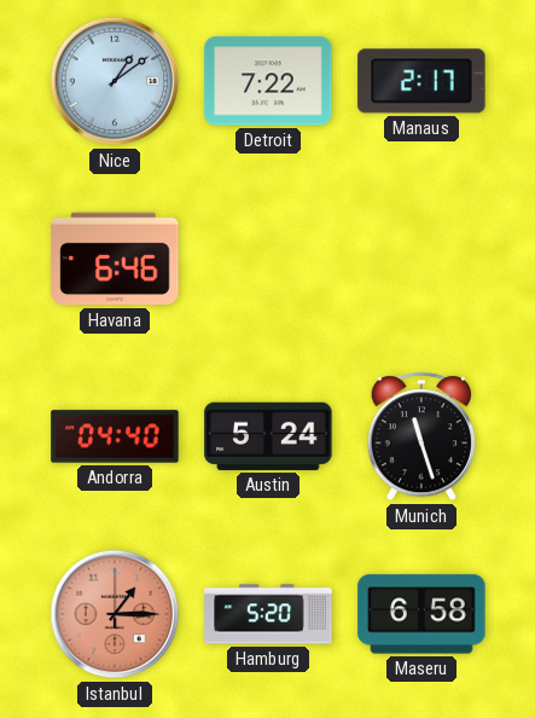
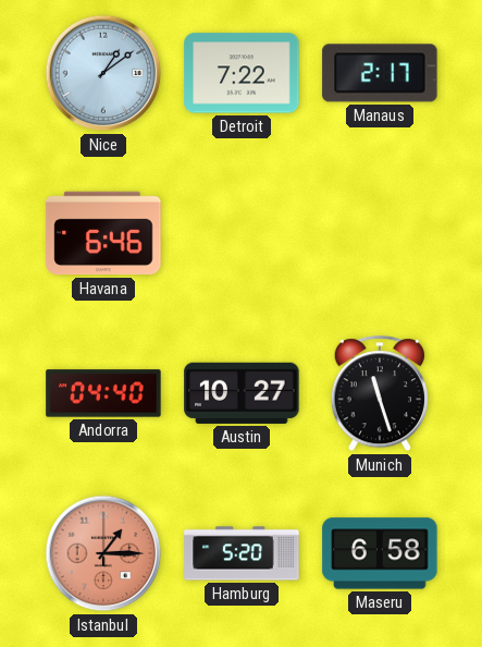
Austin: 5:24 -> 10:27
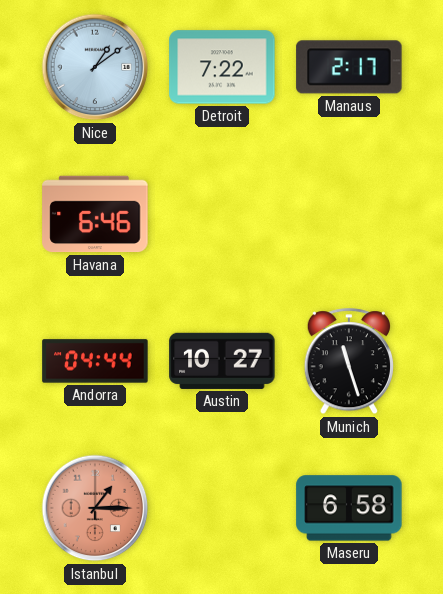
Andorra: 04:40 -> 04:44
Hamburg: 5:20 -> none
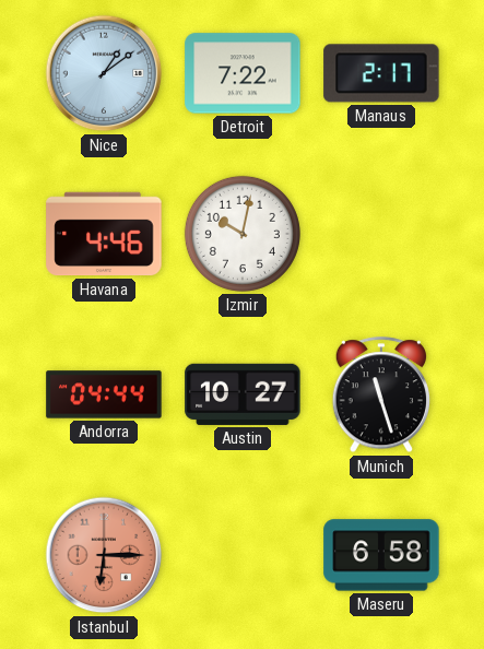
Havana: 6:46 -> 4:46
Izmir: none -> 10:02
Istanbul: 1:15 -> 6:15
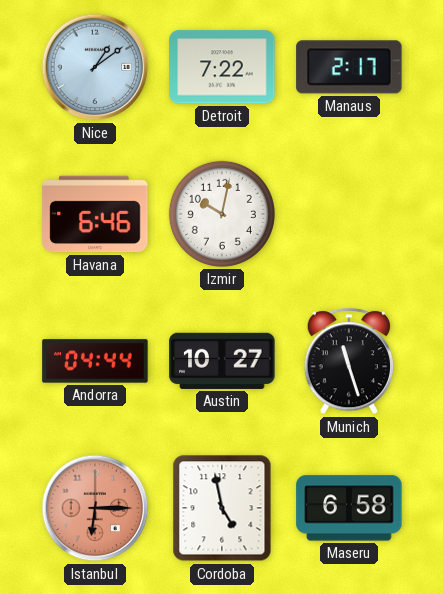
Havana: 4:46 -> 6:46
Cordoba: none -> 4:58
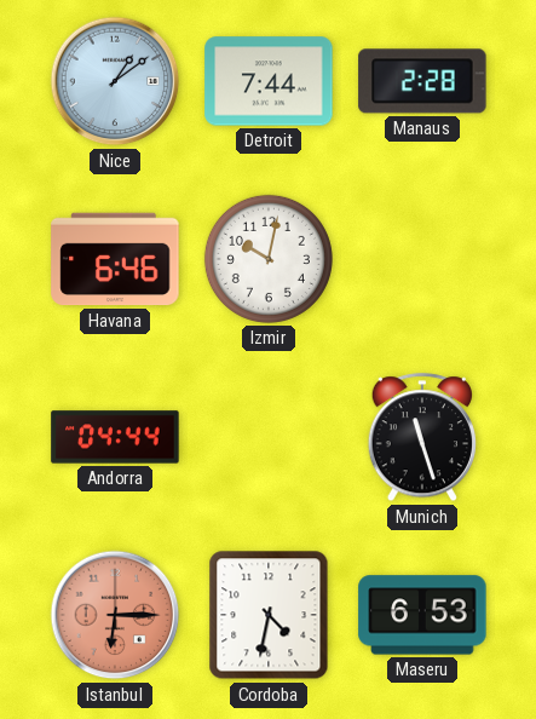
Detroit: 7:22 -> 7:44
Manaus: 2:17 -> 2:28
Austin: 10:27 -> none
Cordoba: 4:58 -> 4:32
Maseru: 6:58 -> 6:53
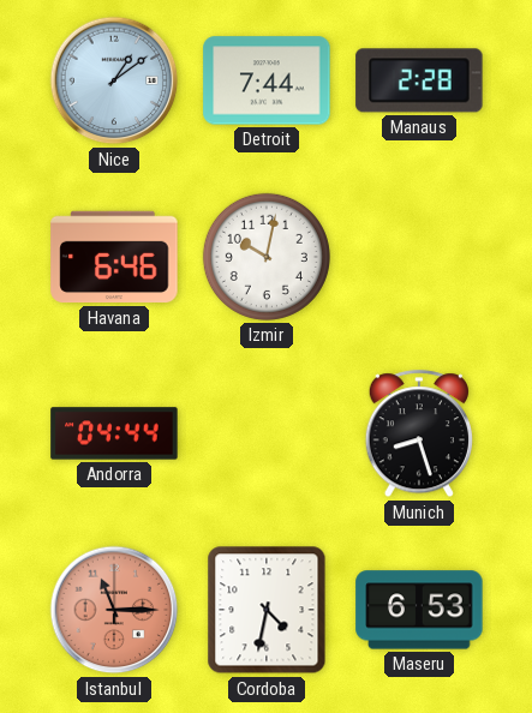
Munich: 11:27 -> 8:27
Istanbul: 6:15 -> 11:15
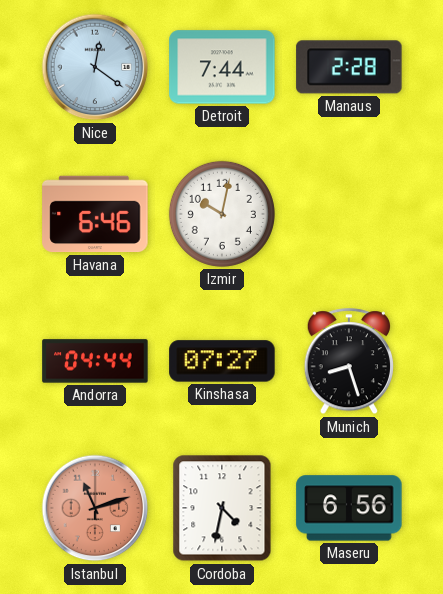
Nice: 1:09 -> 12:21
Kinshasa: none -> 07:27
Istanbul: 11:15 -> 11:12
Maseru: 6:53 -> 6:56
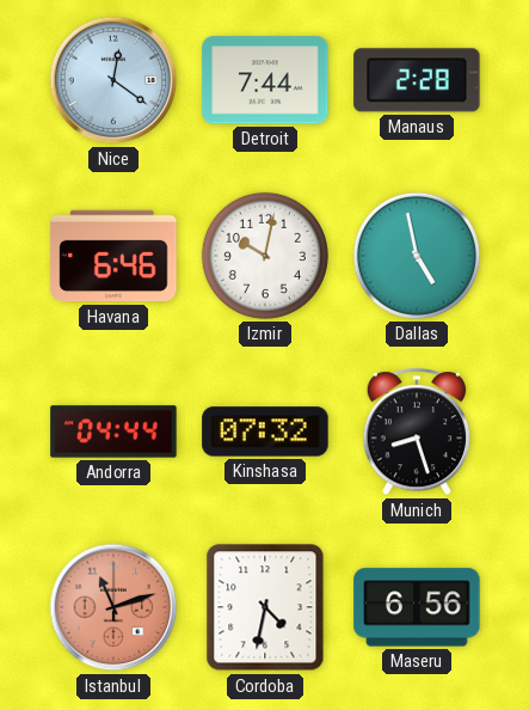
Dallas: none -> 4:58
Kinshasa: 07:27 -> 07:32
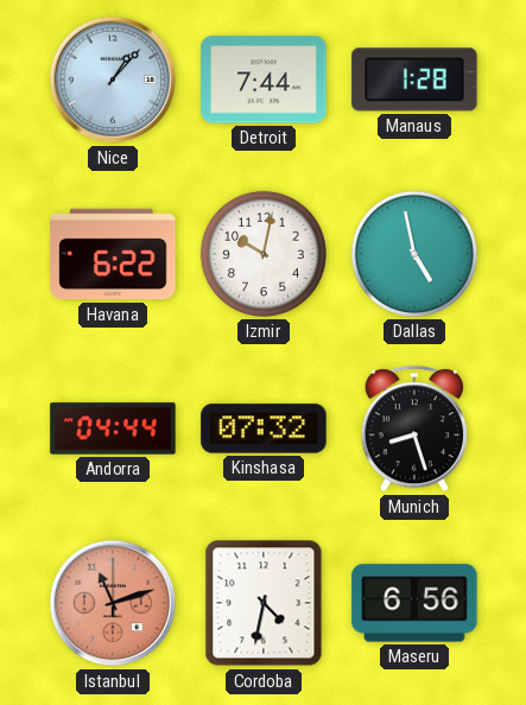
Nice: 12:21 -> 1:07
Manaus: 2:28 -> 1:28
Havana: 6:46 -> 6:22
